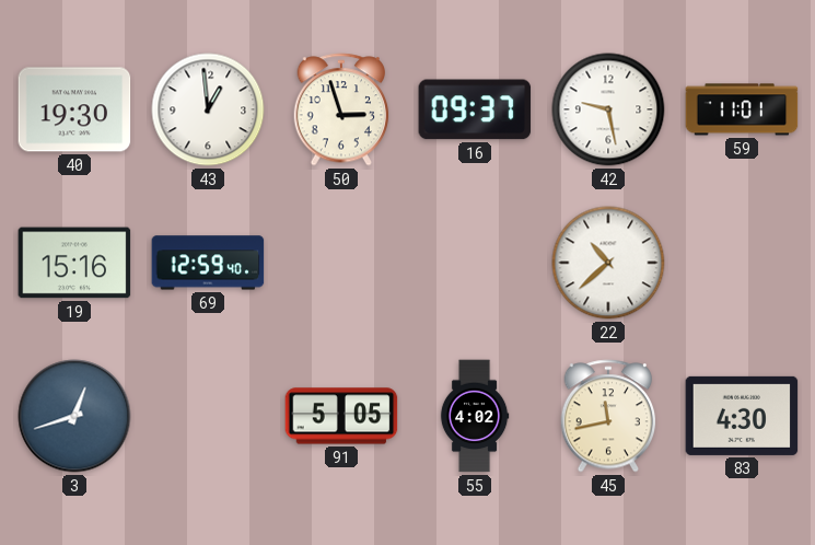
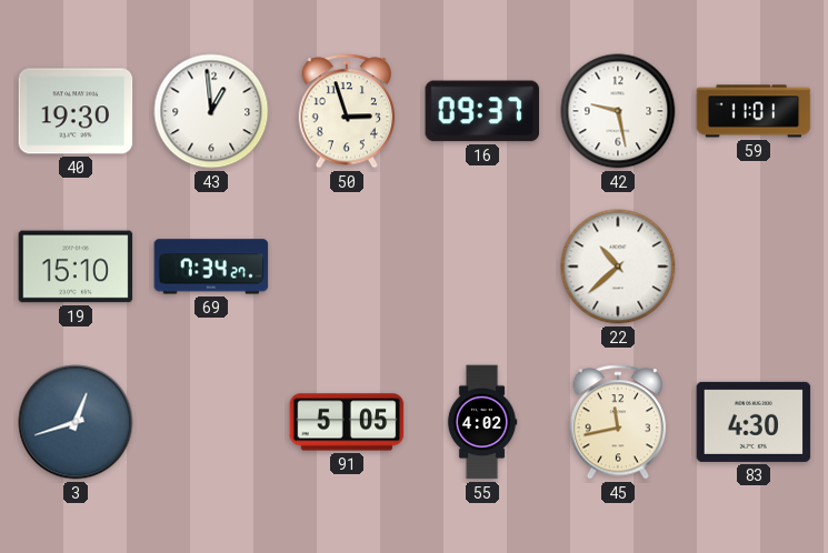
19: 15:16 -> 15:10
69: 12:59 -> 7:34
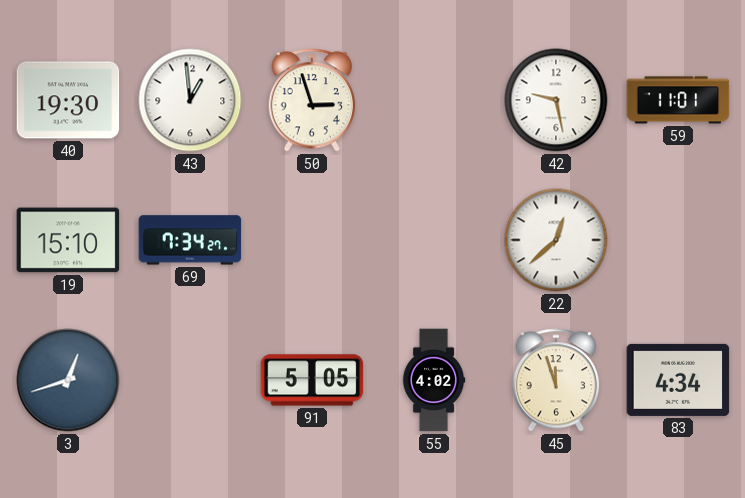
16: 09:37 -> none
22: 10:38 -> 12:38
45: 11:43 -> 11:57
83: 4:30 -> 4:34
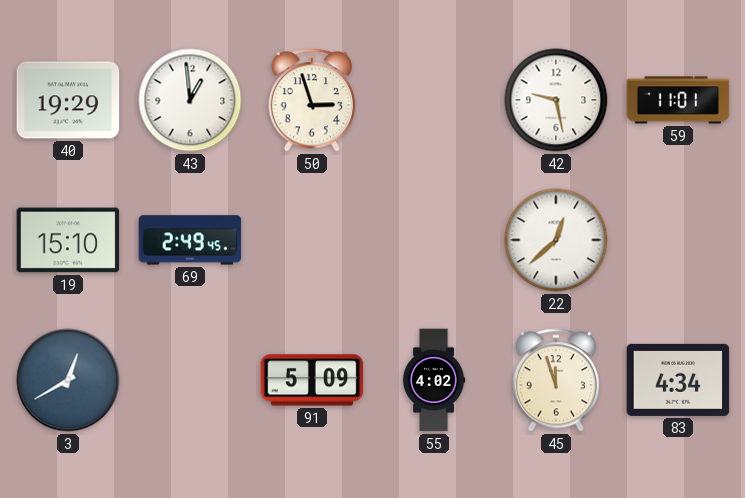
40: 19:30 -> 19:29
69: 7:34 -> 2:49
3: 12:42 -> 12:40
91: 5:05 -> 5:09
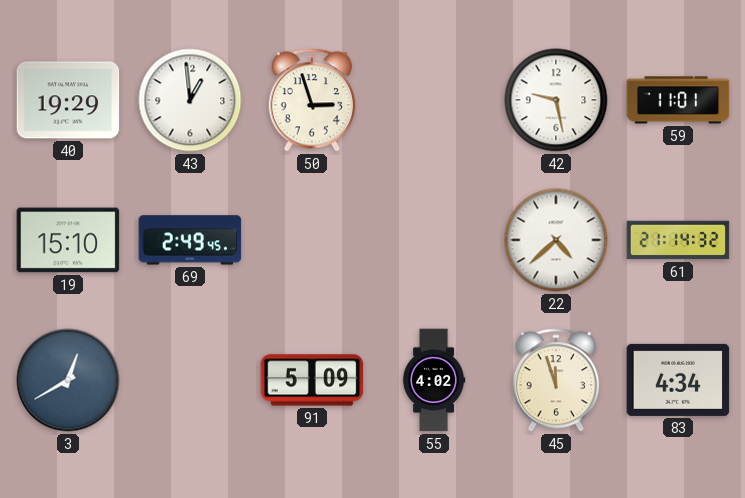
22: 12:38 -> 4:38
61: none -> 21:14
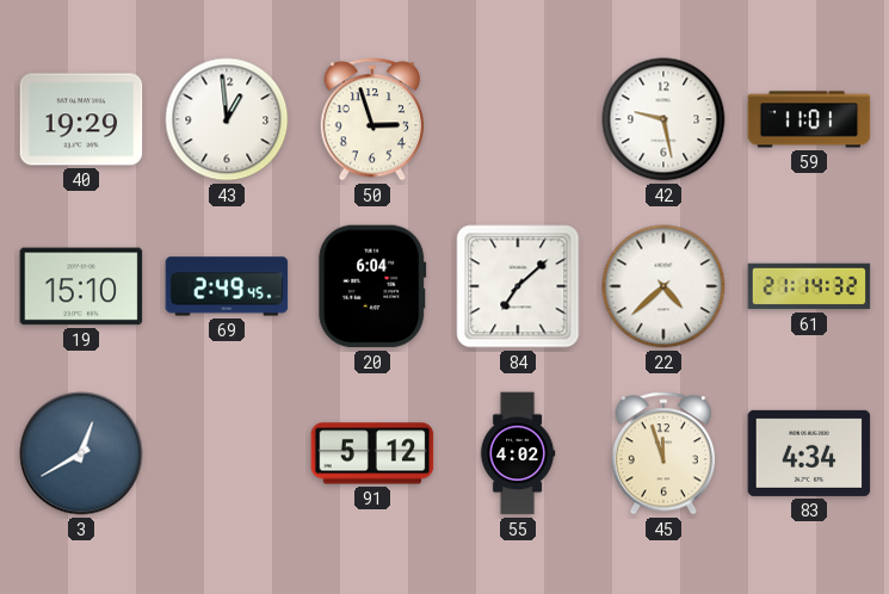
20: none -> 6:04
84: none -> 7:08
91: 5:09 -> 5:12
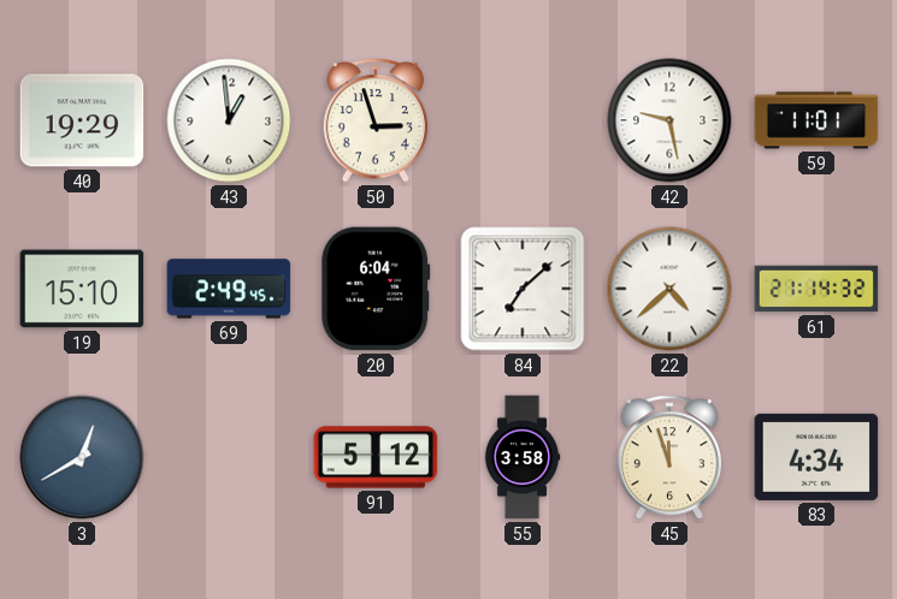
55: 4:02 -> 3:58
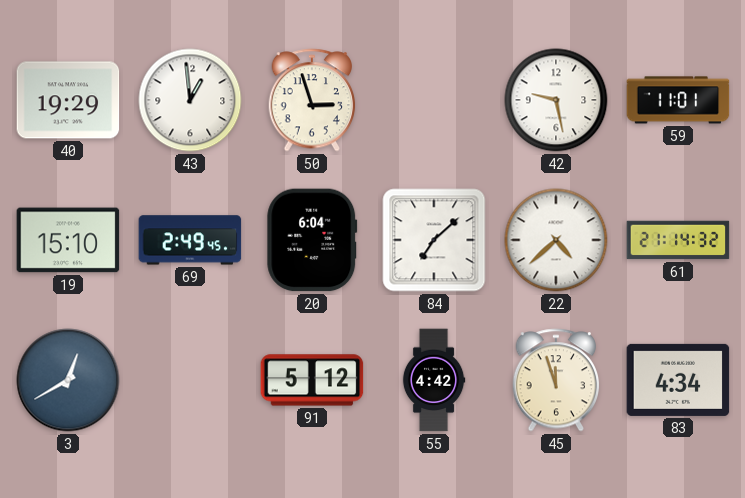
55: 3:58 -> 4:42
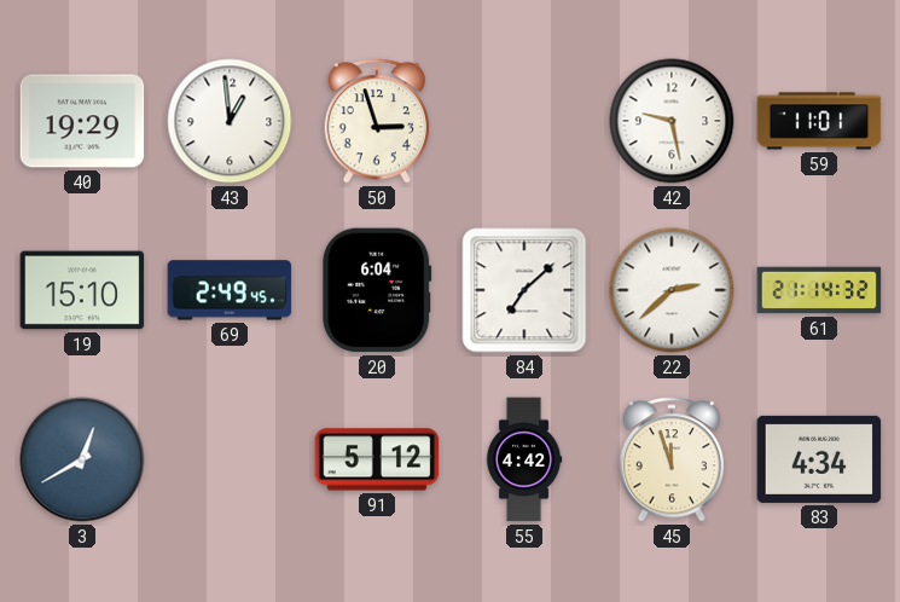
22: 4:38 -> 2:38
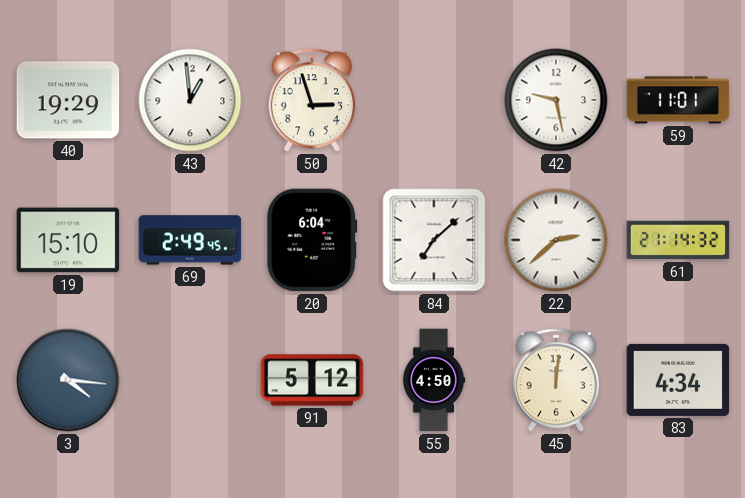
3: 12:40 -> 4:16
55: 4:42 -> 4:50
45: 11:57 -> 12:01
